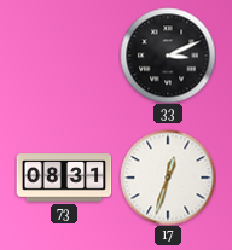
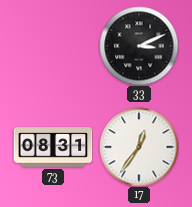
17: 12:33 -> 12:36
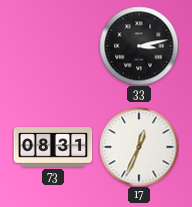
33: 3:11 -> 3:13
17: 12:36 -> 12:34
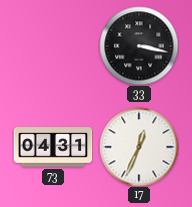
33: 3:13 -> 3:17
73: 08:31 -> 04:31
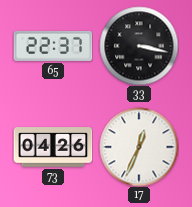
65: none -> 22:37
73: 04:31 -> 04:26
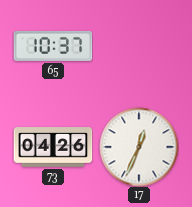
65: 22:37 -> 10:37
33: 3:17 -> none
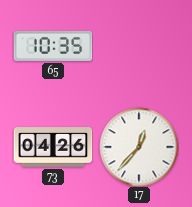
65: 10:37 -> 10:35
17: 12:34 -> 12:37
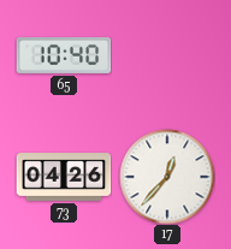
65: 10:35 -> 10:40
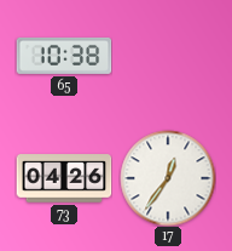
65: 10:40 -> 10:38
17: 12:37 -> 12:36
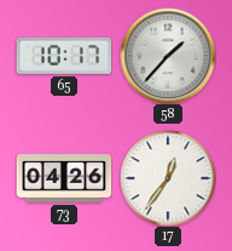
65: 10:38 -> 10:17
58: none -> 1:37
